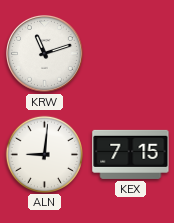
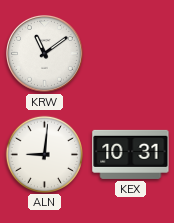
KRW: 11:12 -> 11:09
KEX: 7:15 -> 10:31
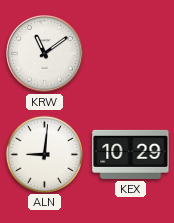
KEX: 10:31 -> 10:29
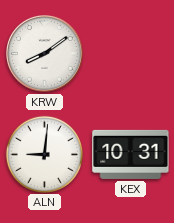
KRW: 11:09 -> 8:09
KEX: 10:29 -> 10:31
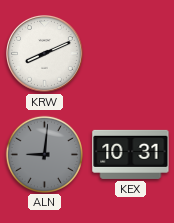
KRW: 8:09 -> 8:11
ALN dial: white -> grey
